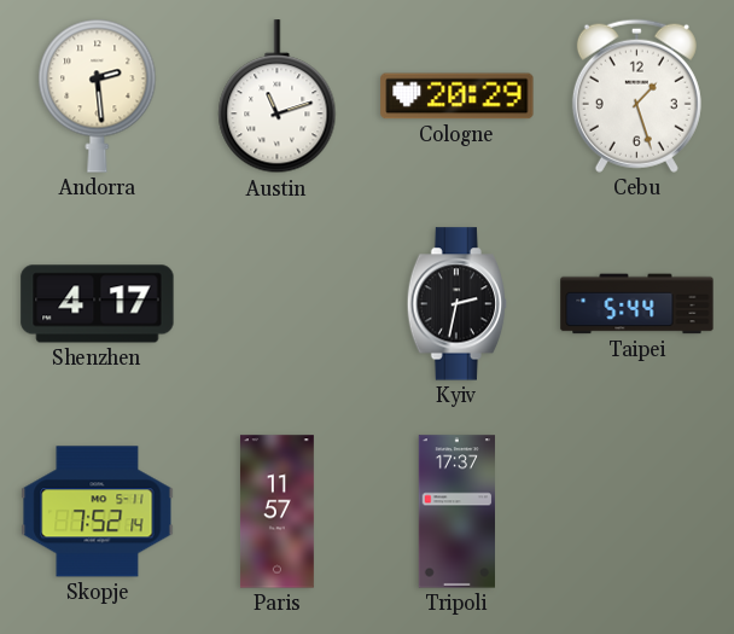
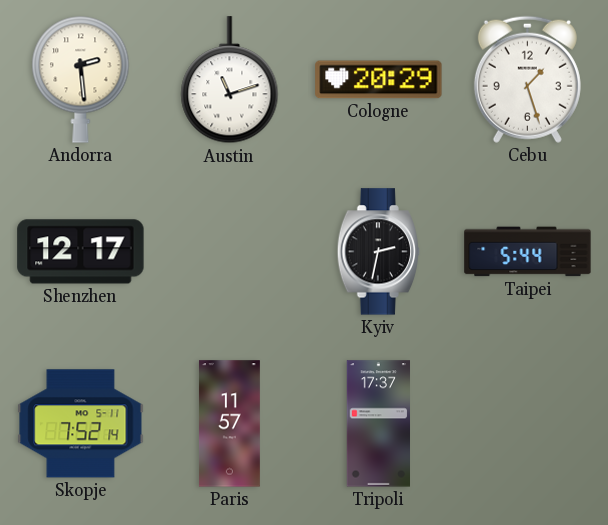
Shenzhen: 4:17 -> 12:17
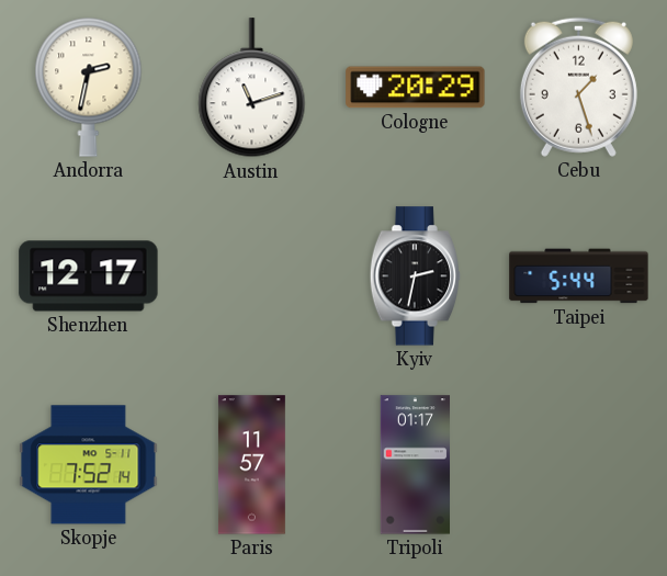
Andorra: 2:29 -> 2:32
Tripoli: 17:37 -> 01:17
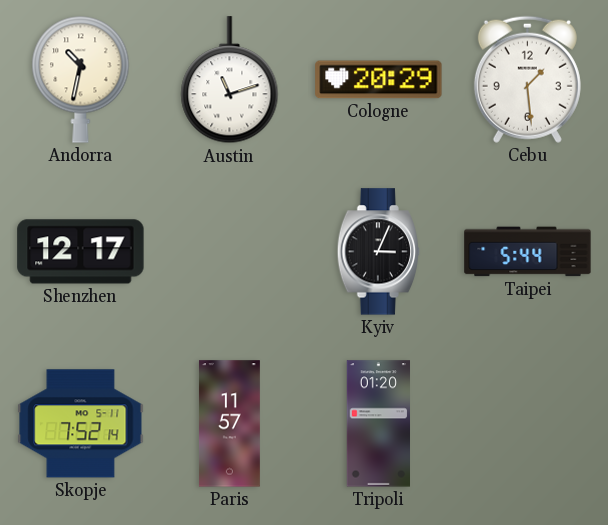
Andorra: 2:32 -> 10:32
Cebu: 1:27 -> 1:29
Kyiv: 2:32 -> 3:04
Tripoli: 01:17 -> 01:20
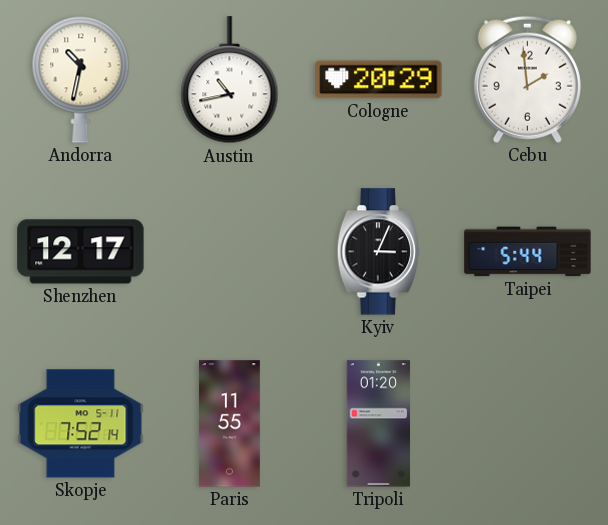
Austin: 11:12 -> 10:43
Cebu: 1:29 -> 1:59
Paris: 11:57 -> 11:55
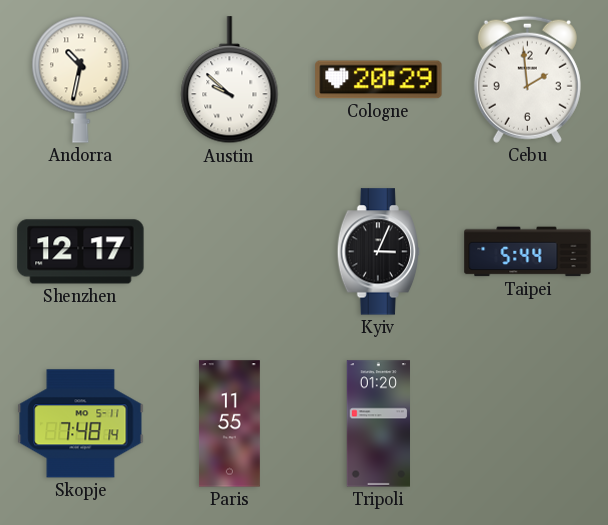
Austin: 10:43 -> 9:52
Skopje: 7:52 -> 7:48
